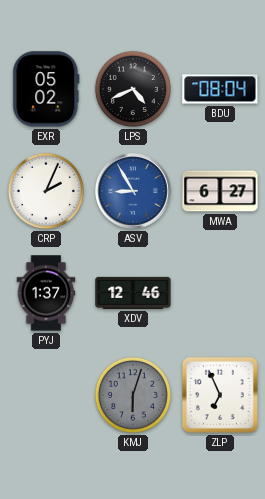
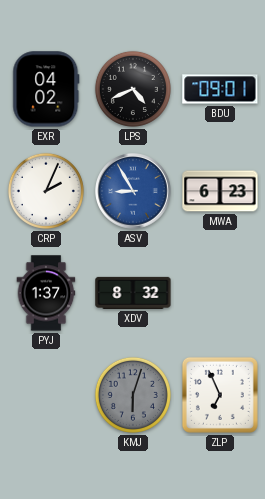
EXR: 05:02 -> 04:02
BDU: 08:04 -> 09:01
MWA: 6:27 -> 6:23
XDV: 12:46 -> 8:32
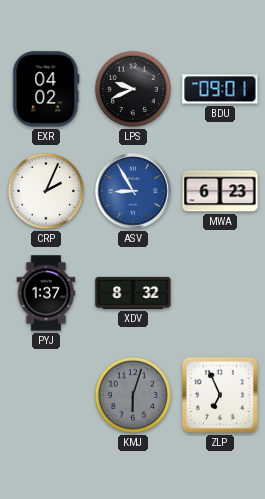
LPS: 4:41 -> 9:41
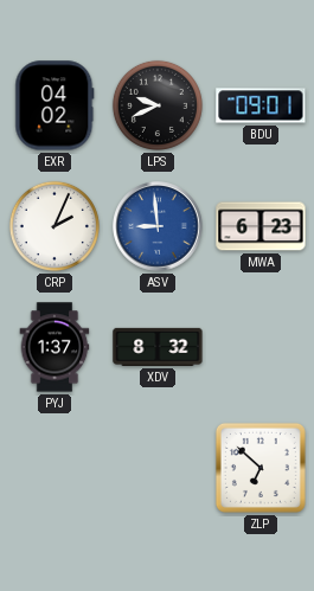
ASV: 8:55 -> 8:59
KMJ: 6:03 -> none
ZLP: 6:56 -> 6:52
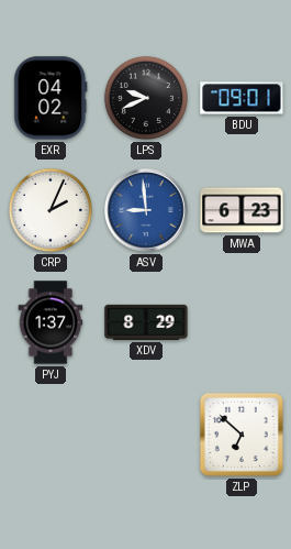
XDV: 8:32 -> 8:29
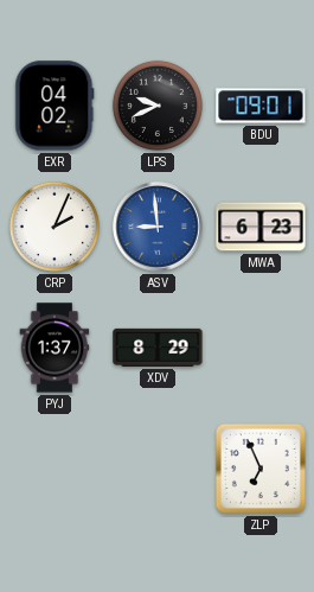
ZLP: 6:52 -> 6:56
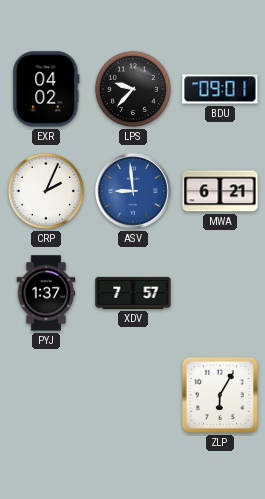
LPS: 9:41 -> 9:37
MWA: 6:23 -> 6:21
XDV: 8:29 -> 7:57
ZLP: 6:56 -> 6:05
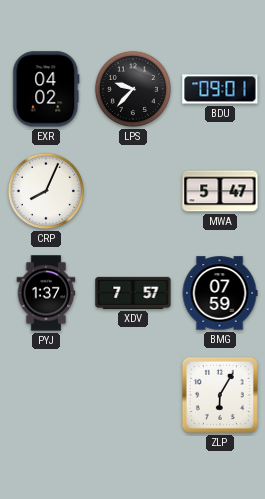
CRP: 2:04 -> 8:04
ASV: 8:59 -> none
MWA: 6:21 -> 5:47
BMG: none -> 07:59
